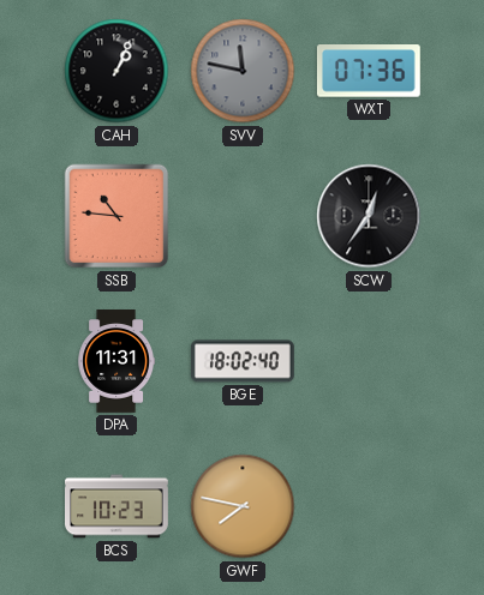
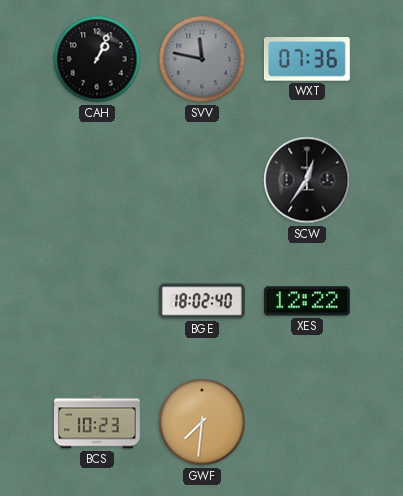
SSB: 10:46 -> none
DPA: 11:31 -> none
XES: none -> 12:22
GWF: 7:47 -> 7:31
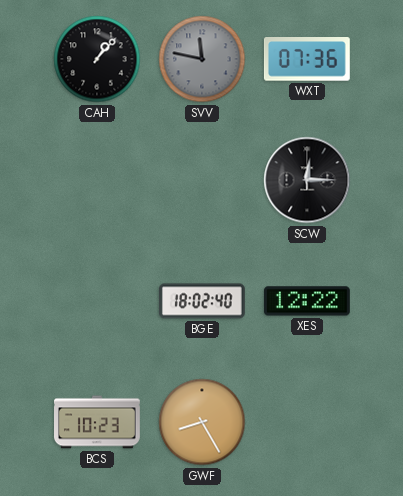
CAH: 1:04 -> 1:07
SCW: 12:36 -> 12:15
GWF: 7:31 -> 8:25
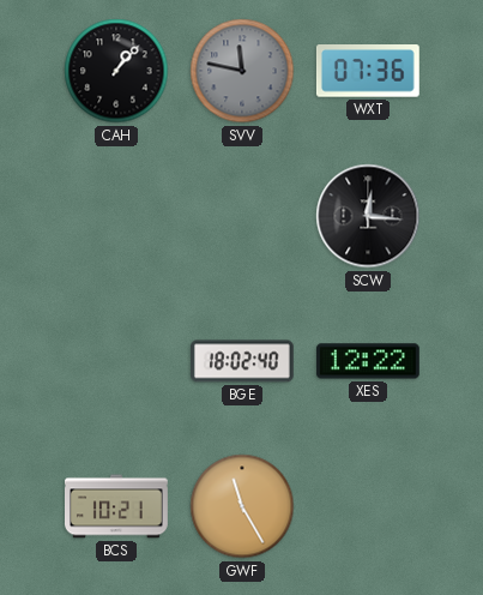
SCW: 12:15 -> 12:16
BCS: 10:23 -> 10:21
GWF: 8:25 -> 11:25
